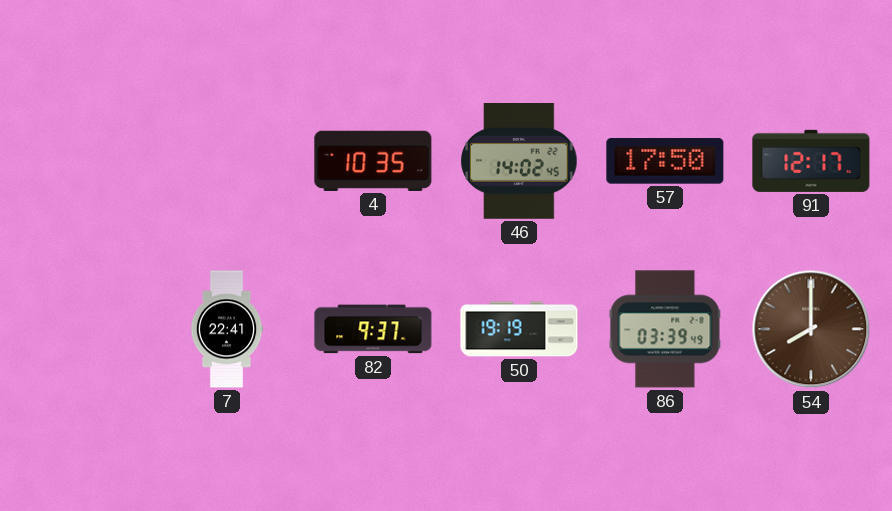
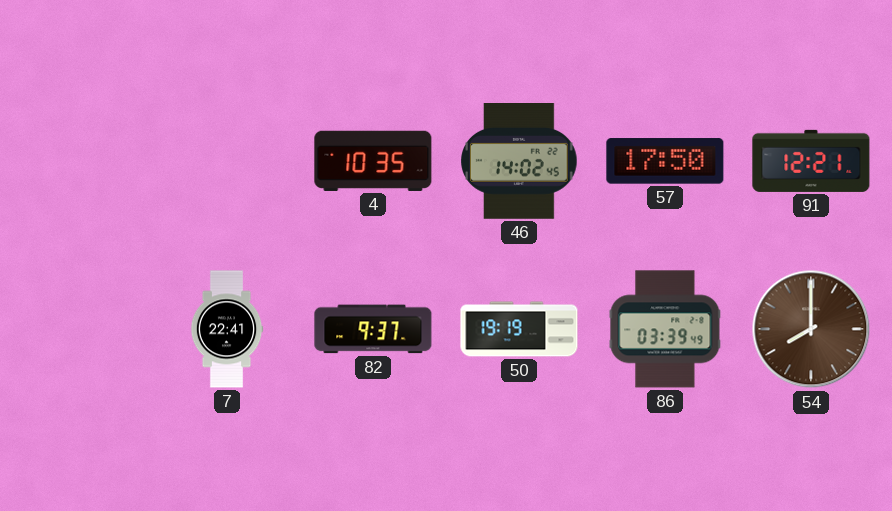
91: 12:17 -> 12:21
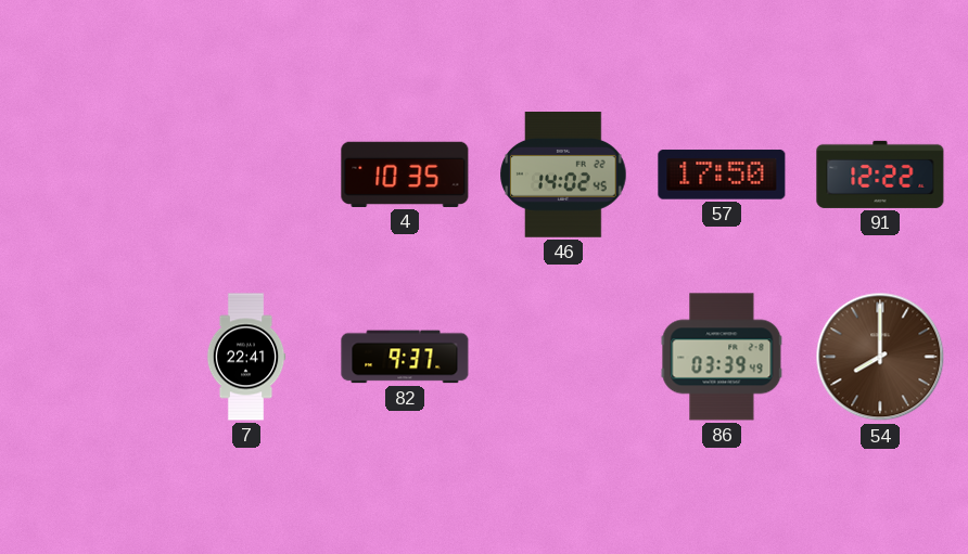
91: 12:21 -> 12:22
50: 19:19 -> none
